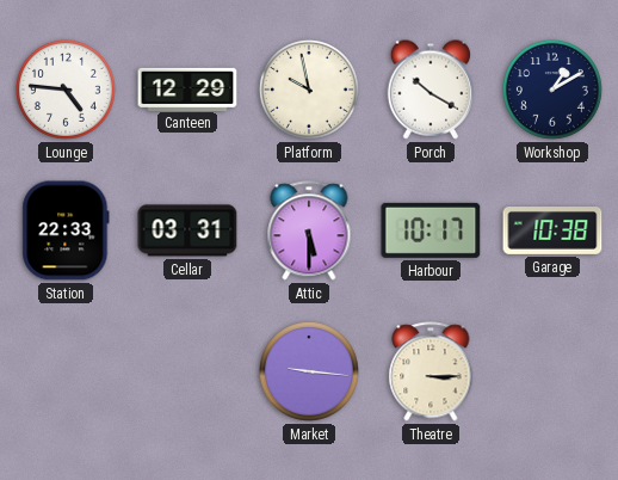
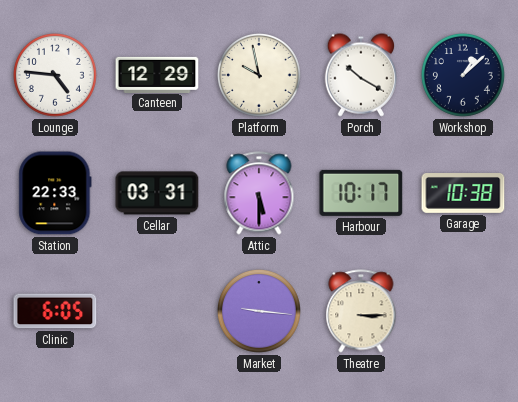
Workshop: 1:10 -> 1:08
Clinic: none -> 6:05
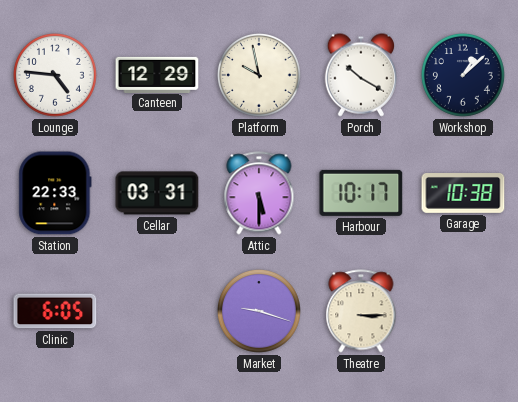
Market: 9:16 -> 9:18
